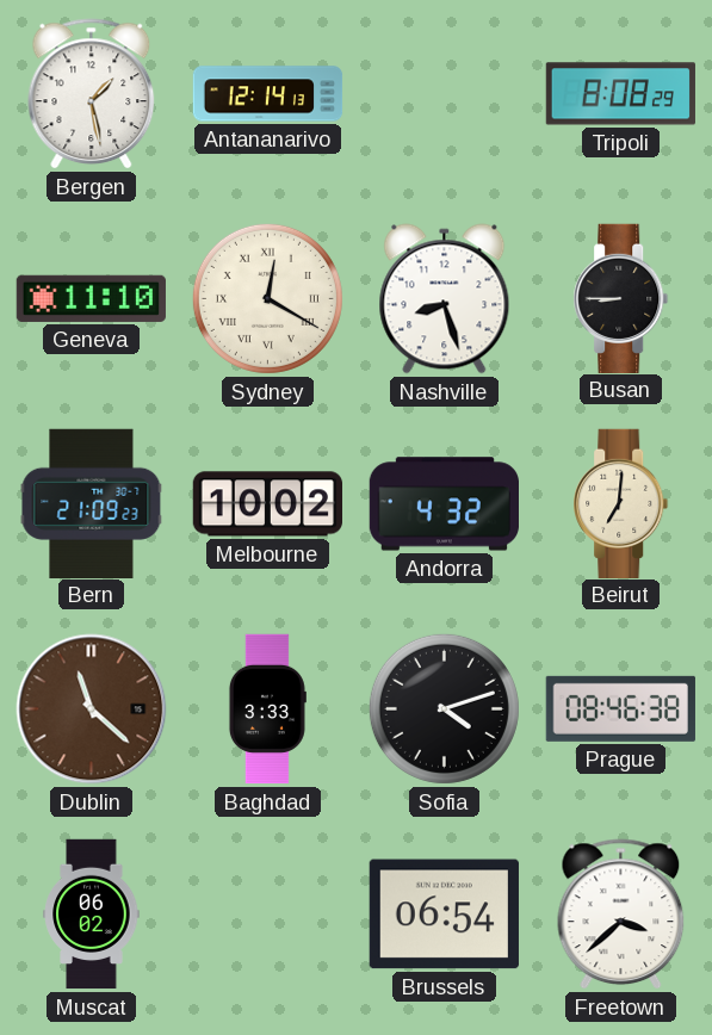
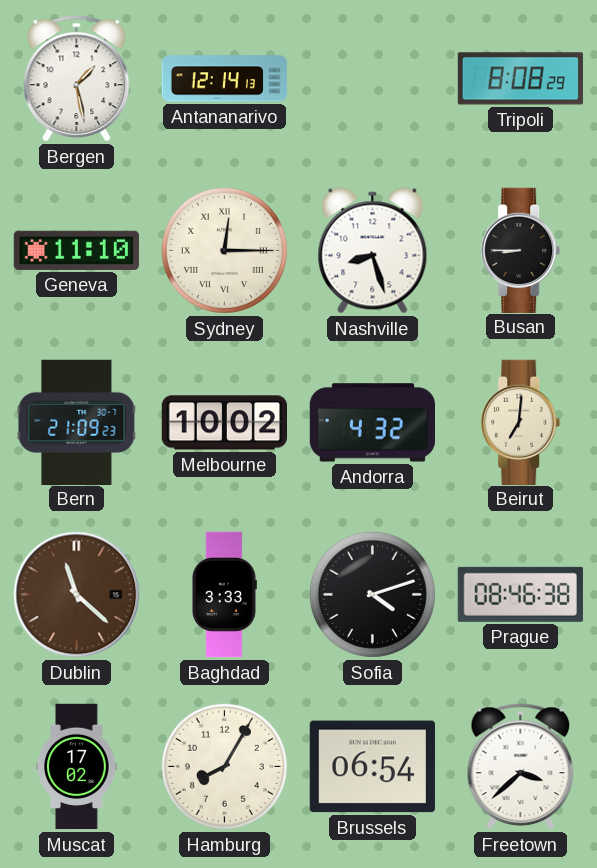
Sydney: 12:20 -> 12:15
Muscat: 06:02 -> 17:02
Hamburg: none -> 8:05
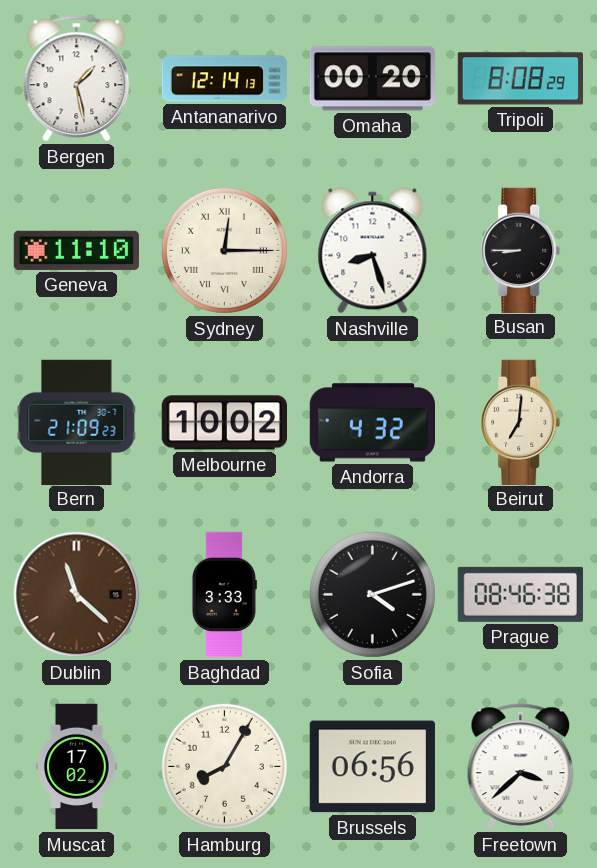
Omaha: none -> 00:20
Brussels: 06:54 -> 06:56
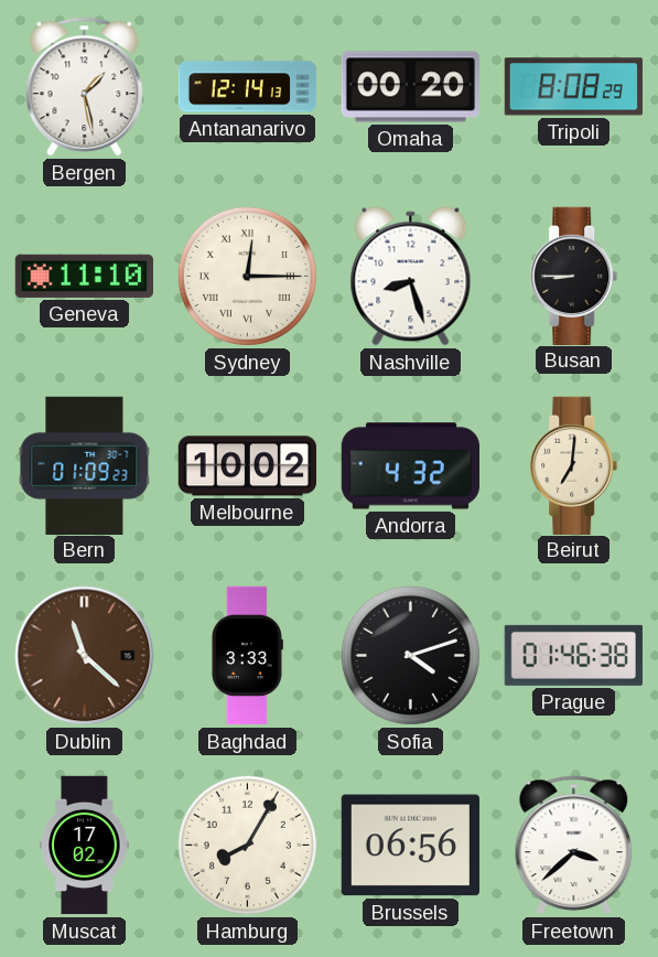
Bern: 21:09 -> 01:09
Prague: 08:46 -> 01:46
